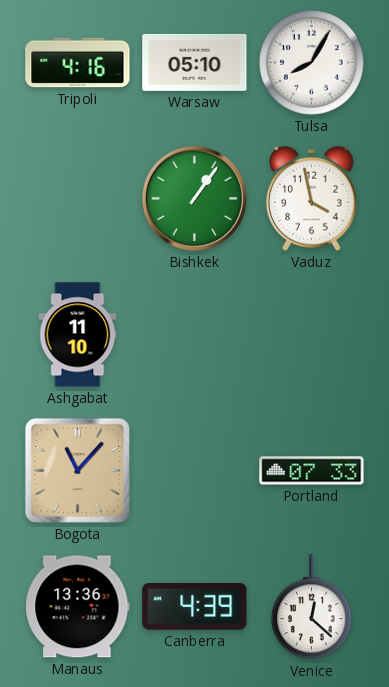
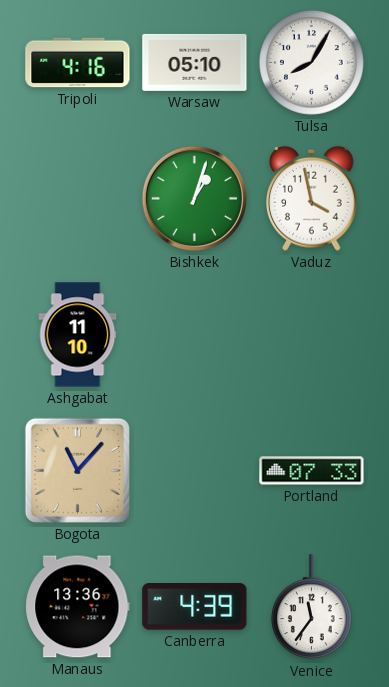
Bishkek: 1:06 -> 1:03
Venice: 12:22 -> 11:36
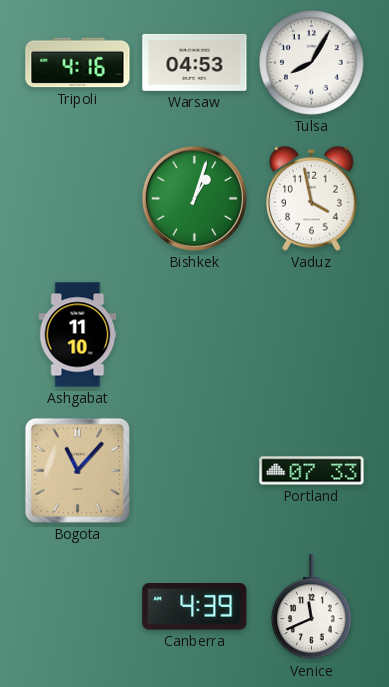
Warsaw: 05:10 -> 04:53
Manaus: 13:36 -> none
Venice: 11:36 -> 11:41
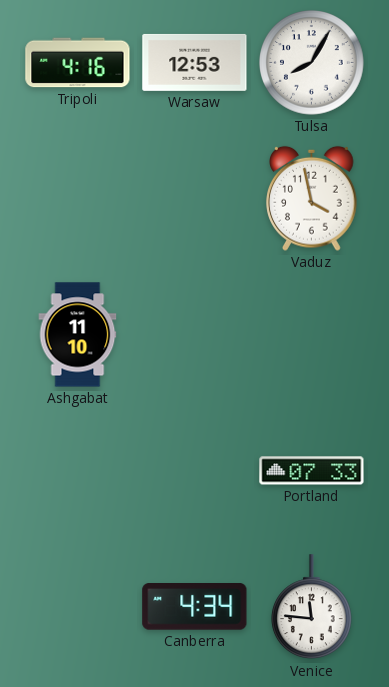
Warsaw: 04:53 -> 12:53
Bishkek: 1:03 -> none
Bogota: 11:07 -> none
Canberra: 4:39 -> 4:34
Venice: 11:41 -> 11:46
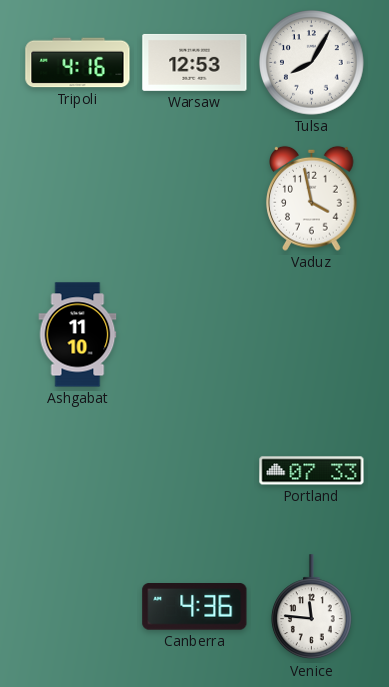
Canberra: 4:34 -> 4:36
